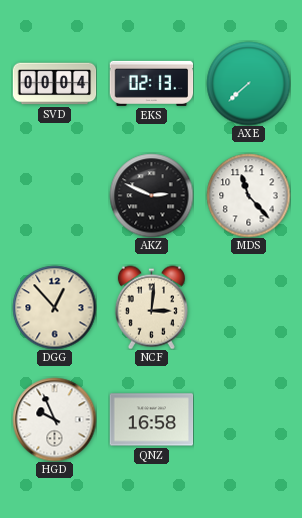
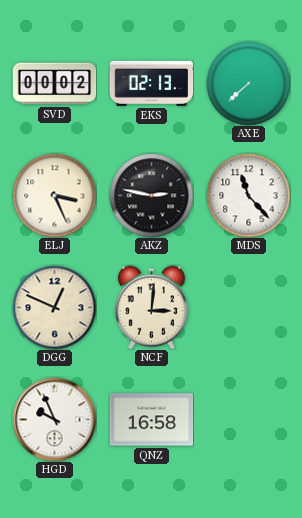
SVD: 00:04 -> 00:02
ELJ: none -> 3:26
AKZ: 2:49 -> 2:47
DGG: 12:53 -> 12:49
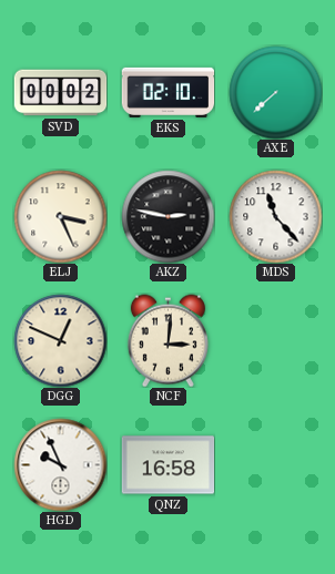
EKS: 02:13 -> 02:10
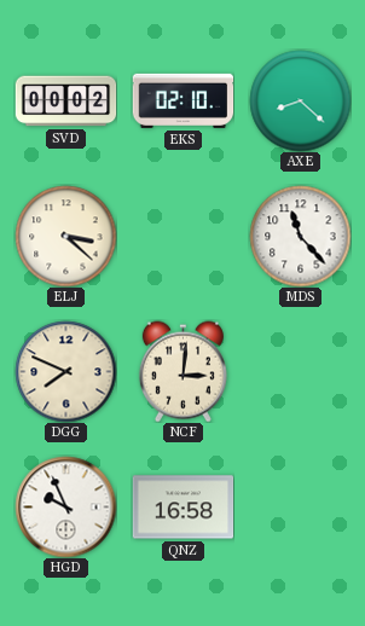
AXE: 7:38 -> 8:22
ELJ: 3:26 -> 3:22
AKZ: 2:47 -> none
DGG: 12:49 -> 7:49
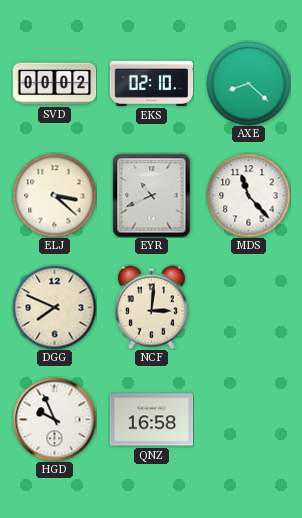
EYR: none -> 10:41
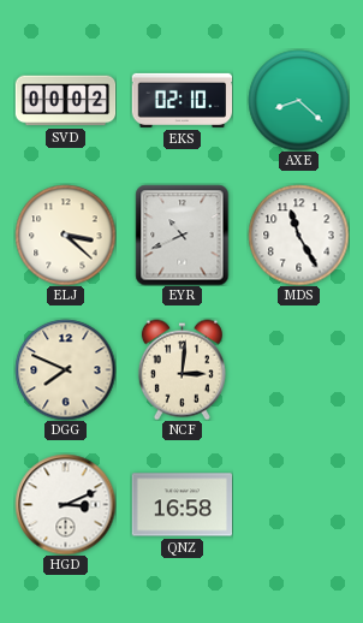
MDS: 11:23 -> 11:25
HGD: 9:56 -> 3:11
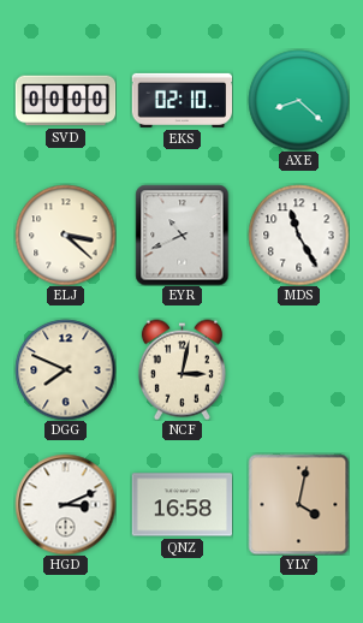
SVD: 00:02 -> 00:00
NCF: 3:01 -> 3:02
YLY: none -> 4:02
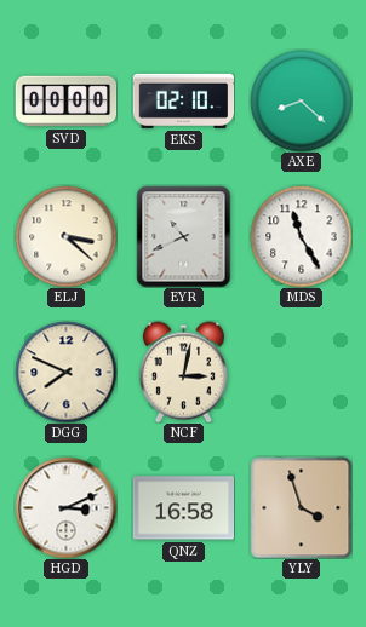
YLY: 4:02 -> 3:57
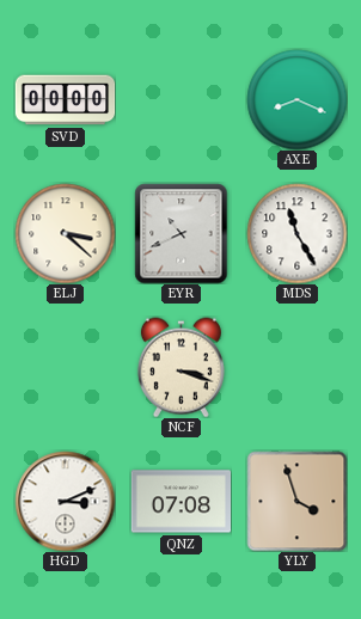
EKS: 02:10 -> none
AXE: 8:22 -> 8:19
DGG: 7:49 -> none
NCF: 3:02 -> 3:18
QNZ: 16:58 -> 07:08
